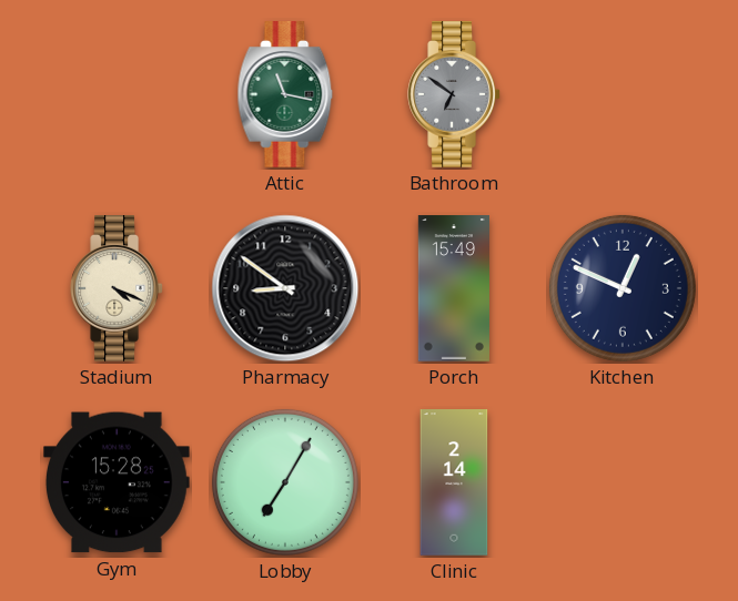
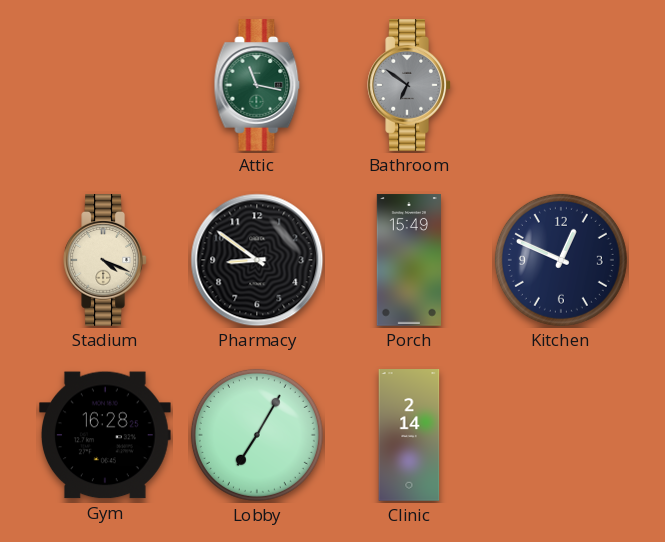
Gym: 15:28 -> 16:28
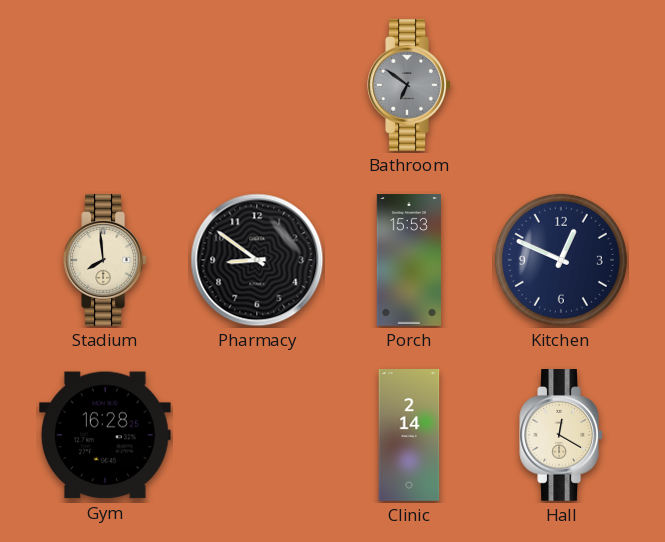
Attic: 11:17 -> none
Stadium: 4:19 -> 7:59
Porch: 15:49 -> 15:53
Lobby: 7:05 -> none
Hall: none -> 12:20
